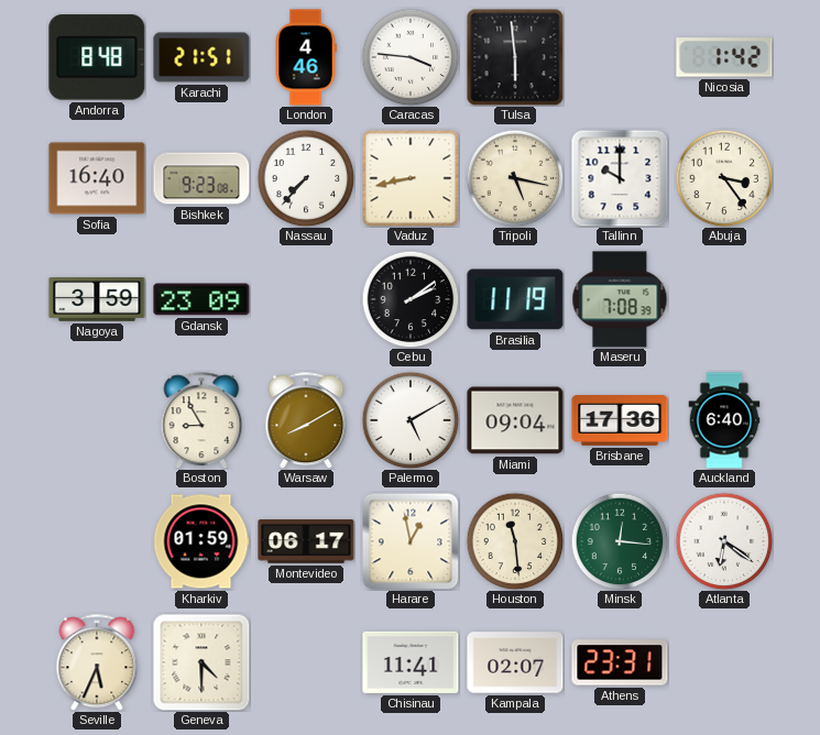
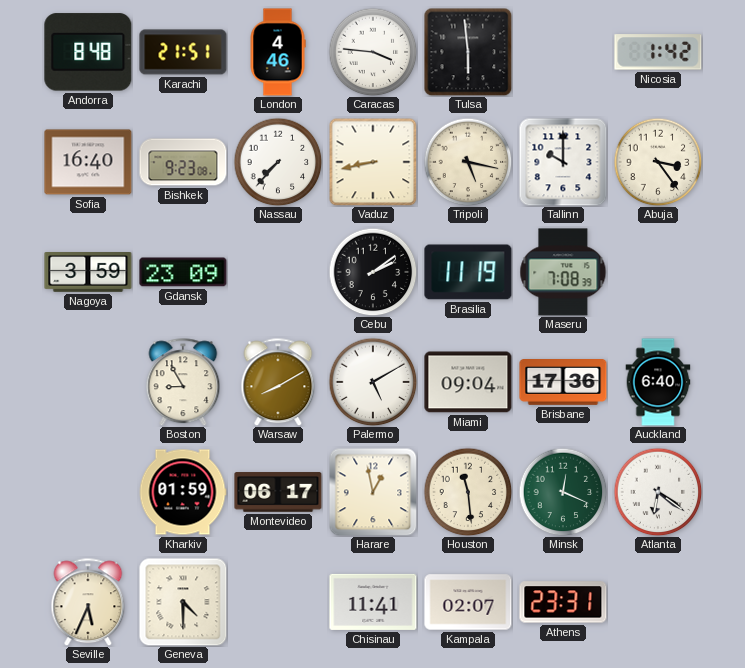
Minsk: 12:16 -> 12:19
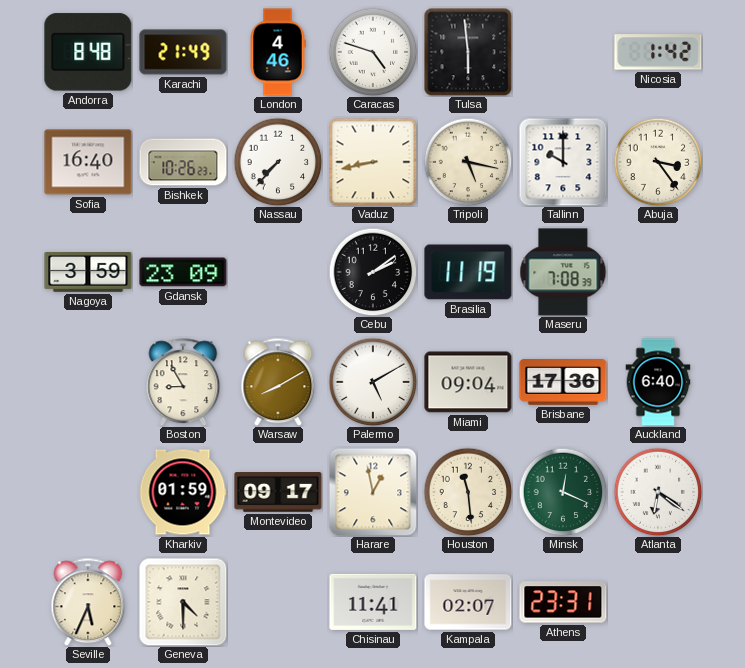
Karachi: 21:51 -> 21:49
Caracas: 3:46 -> 4:48
Bishkek: 9:23 -> 10:26
Montevideo: 06:17 -> 09:17
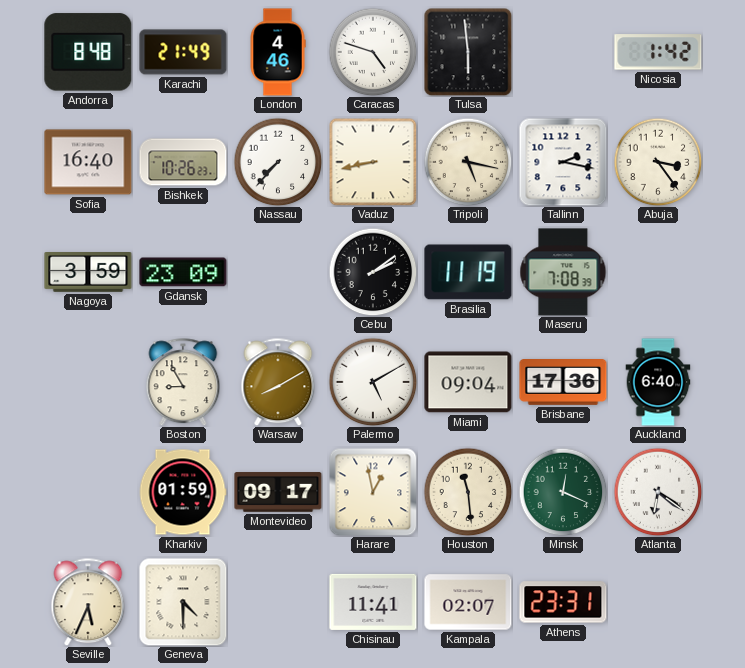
Tallinn: 10:00 -> 2:17
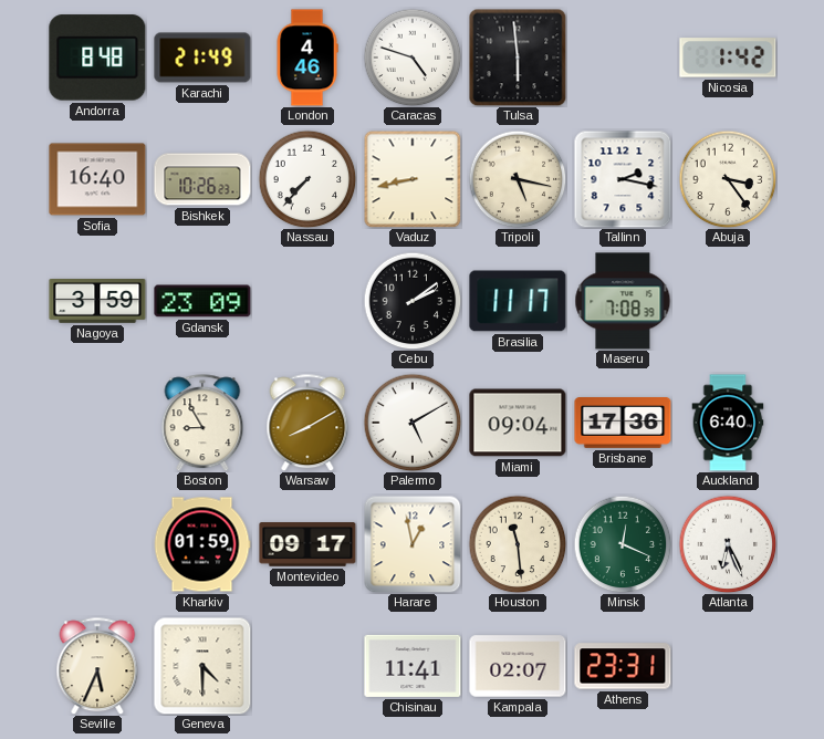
Brasilia: 11:19 -> 11:17
Atlanta: 6:21 -> 6:26
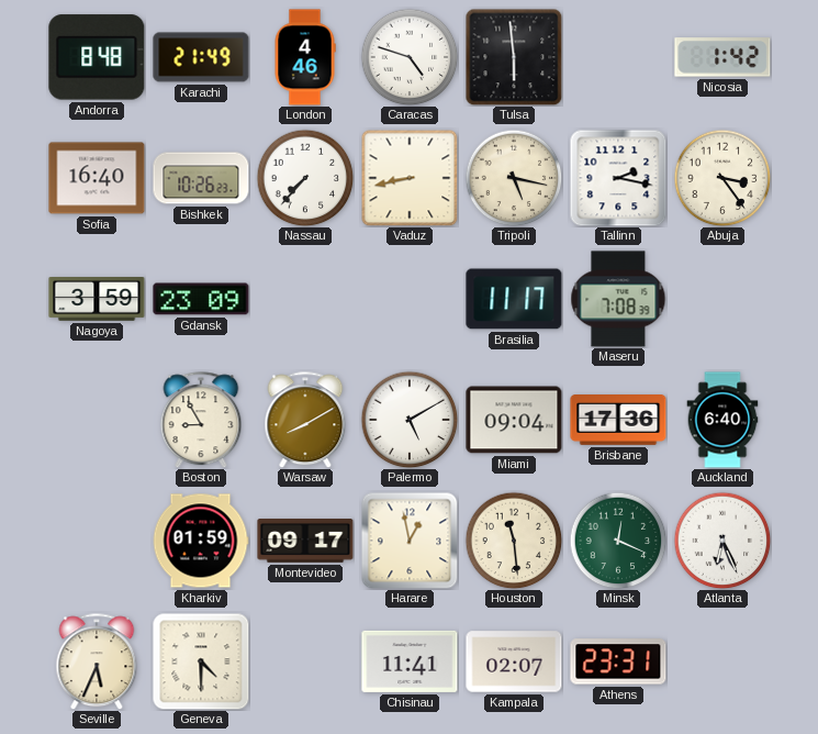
Cebu: 2:09 -> none
